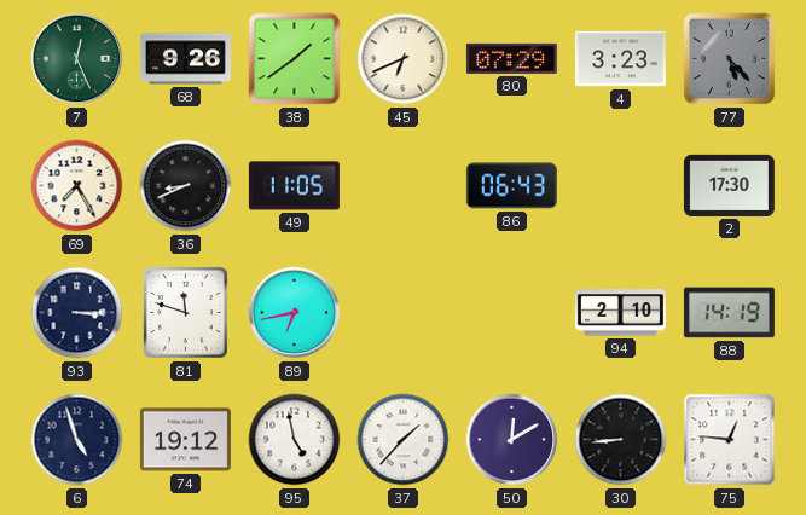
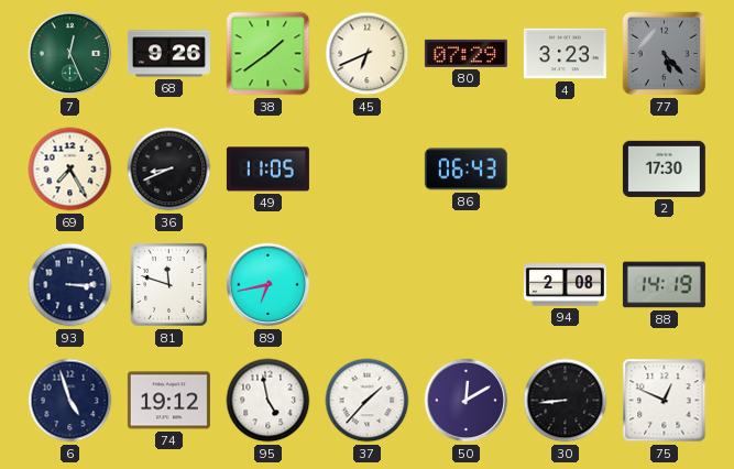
94: 2:10 -> 2:08
75: 12:46 -> 12:49
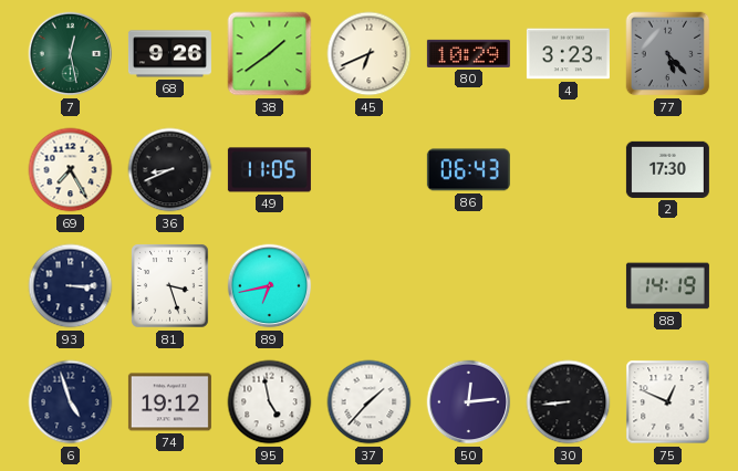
7: 12:26 -> 12:28
80: 07:29 -> 10:29
81: 11:48 -> 3:27
94: 2:08 -> none
50: 12:10 -> 12:14
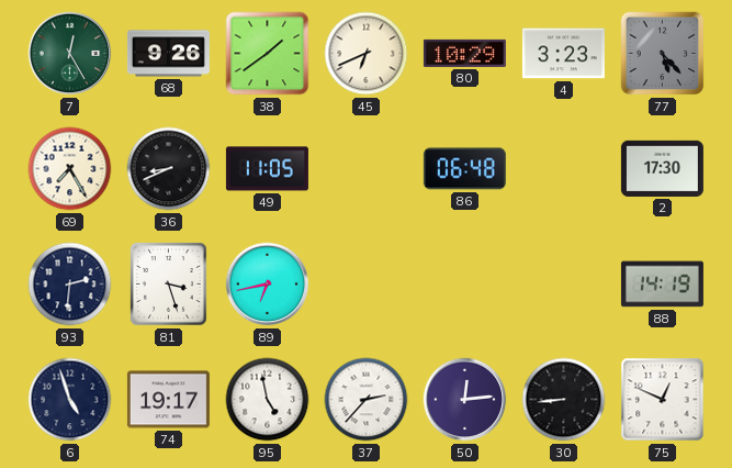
7: 12:28 -> 12:25
86: 06:43 -> 06:48
93: 3:15 -> 2:31
74: 19:12 -> 19:17
37: 1:37 -> 2:37
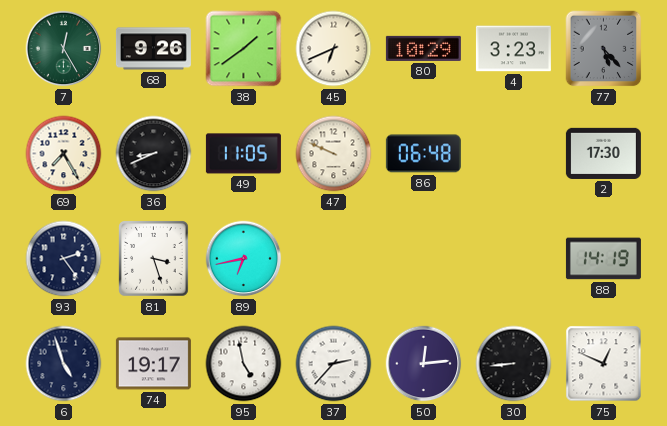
47: none -> 9:49
93: 2:31 -> 2:24
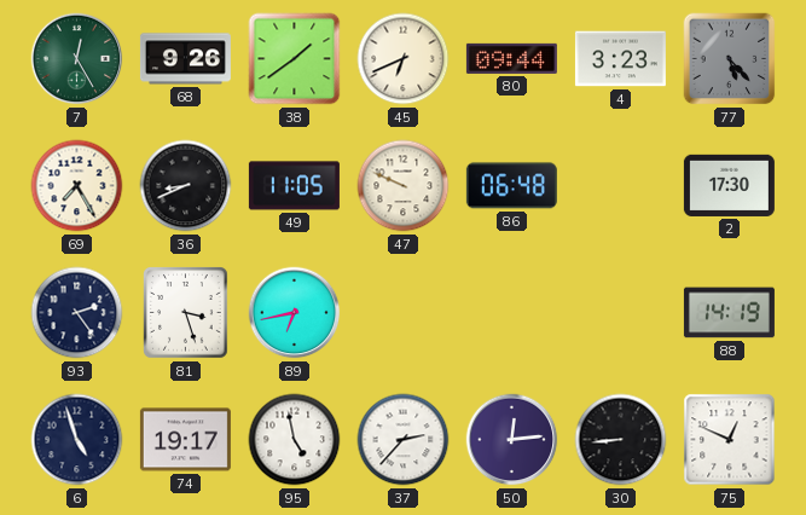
80: 10:29 -> 09:44
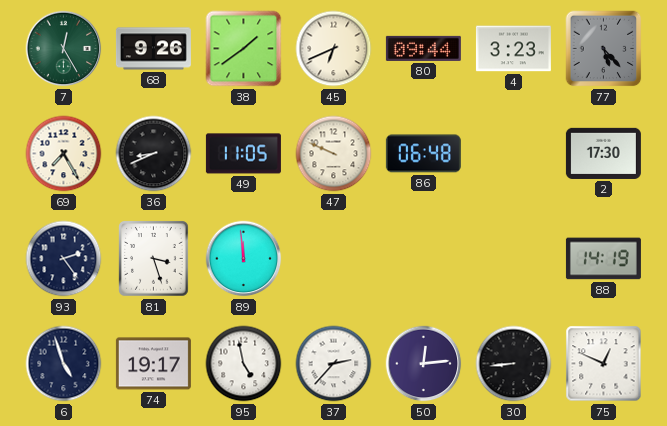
89: 6:43 -> 11:59
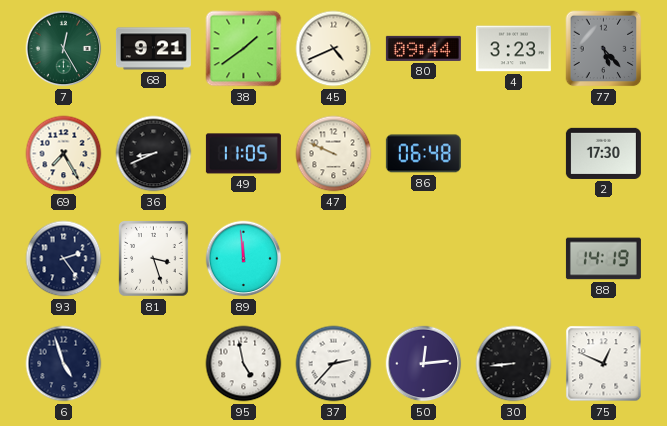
68: 9:26 -> 9:21
45: 6:41 -> 4:41
74: 19:17 -> none
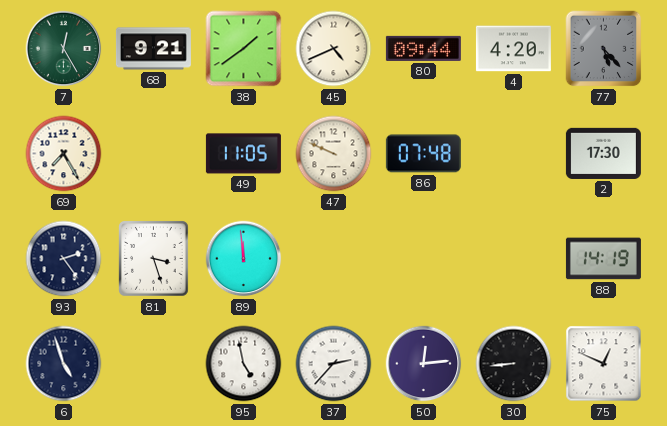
4: 3:23 -> 4:20
36: 8:41 -> none
86: 06:48 -> 07:48
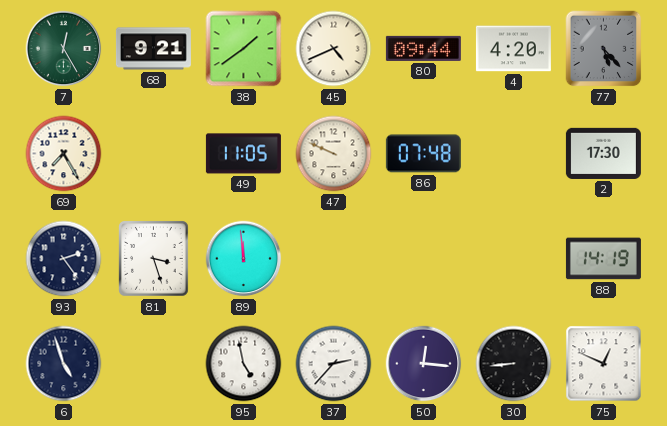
50: 12:14 -> 12:16
